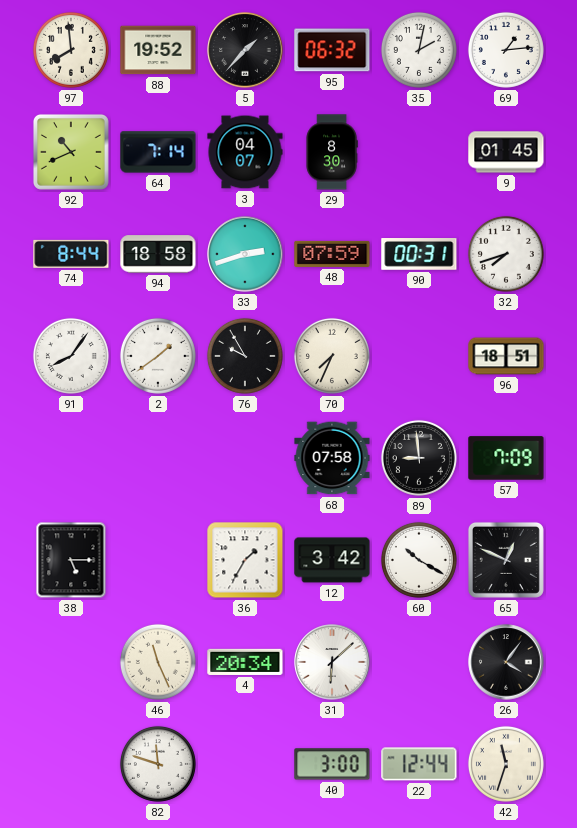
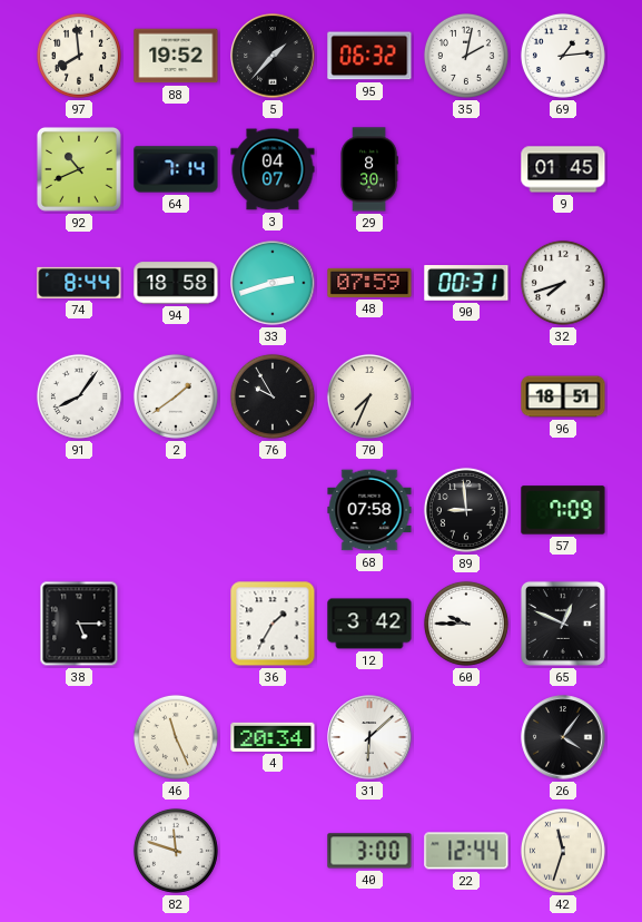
60: 10:20 -> 9:45
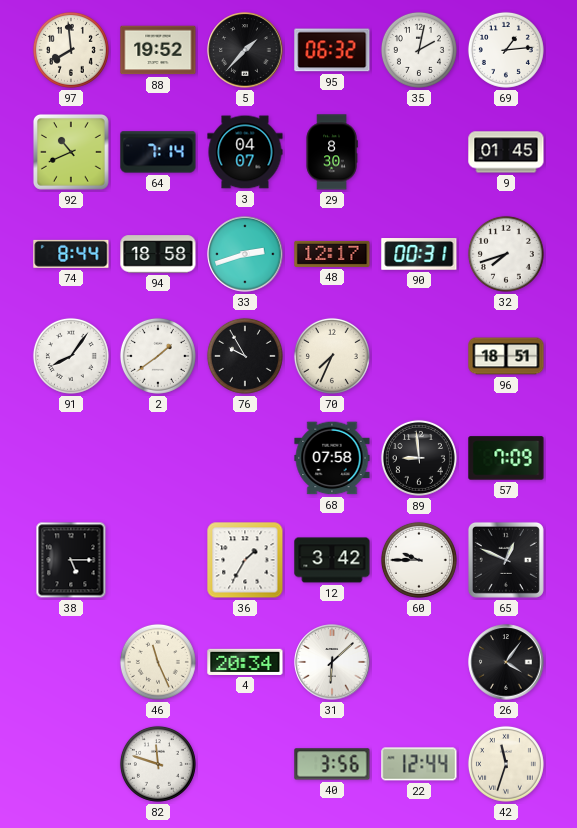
48: 07:59 -> 12:17
40: 3:00 -> 3:56
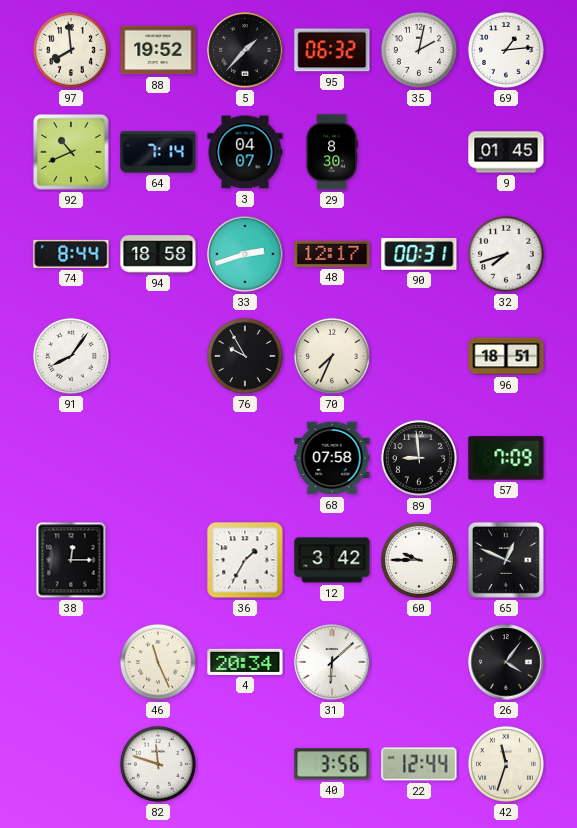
2: 1:39 -> none
38: 5:15 -> 12:15
